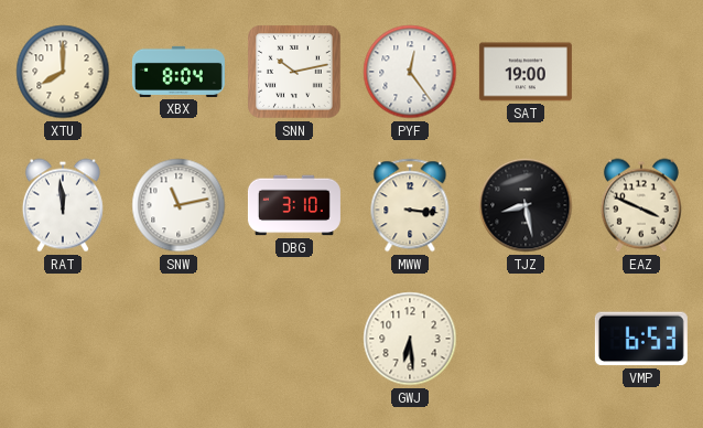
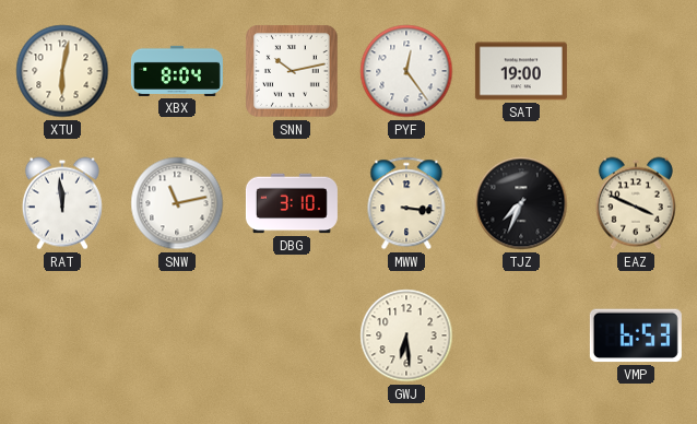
XTU: 8:00 -> 6:02
TJZ: 8:28 -> 7:34
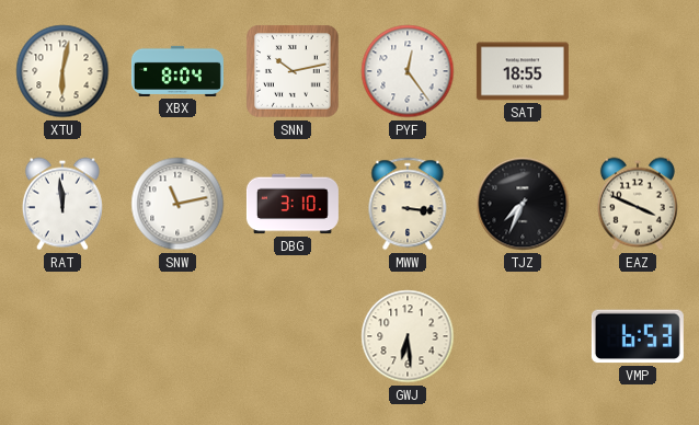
SAT: 19:00 -> 18:55
